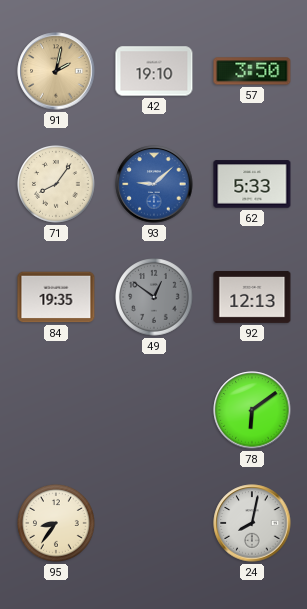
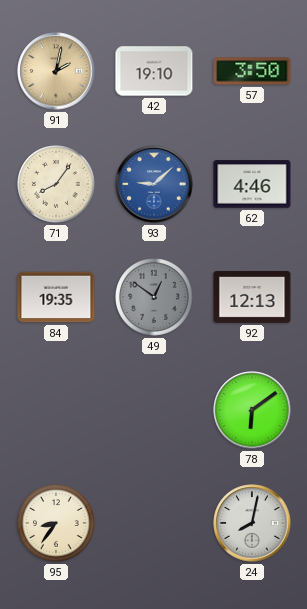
62: 5:33 -> 4:46
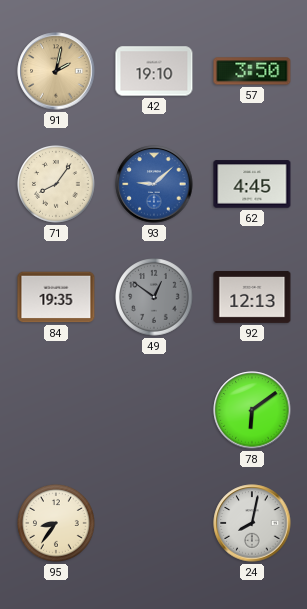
62: 4:46 -> 4:45
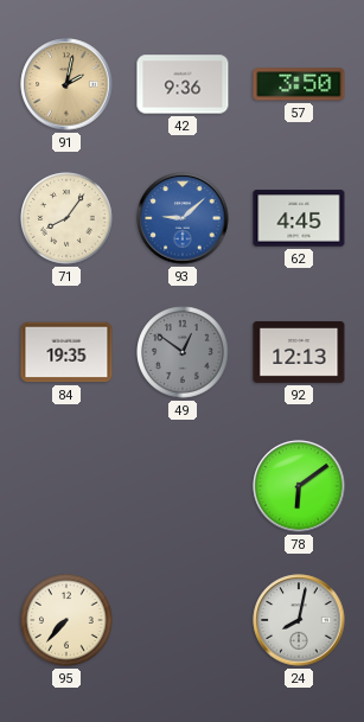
42: 19:10 -> 9:36
95: 8:36 -> 7:37
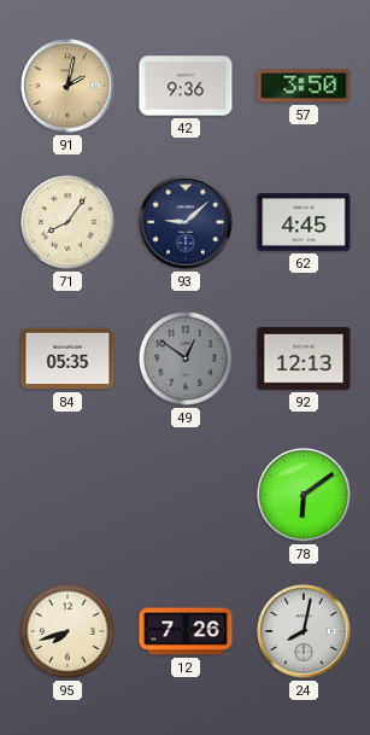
93 dial: blue -> navy
84: 19:35 -> 05:35
95: 7:37 -> 7:42
12: none -> 7:26
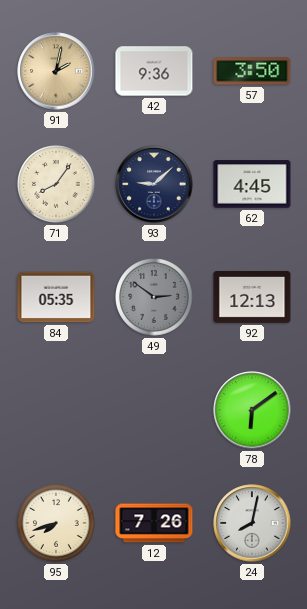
49: 12:51 -> 2:51
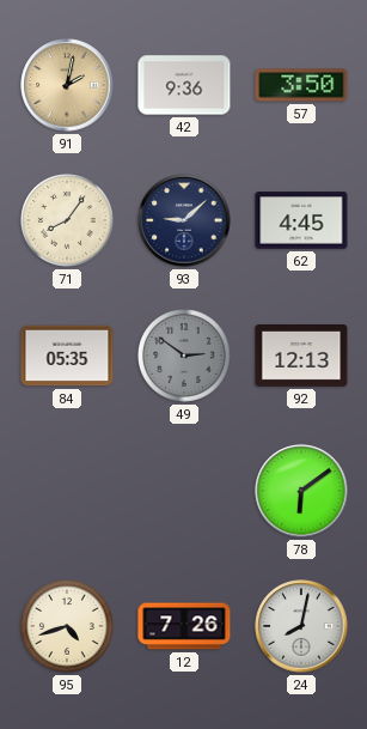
95: 7:42 -> 4:42
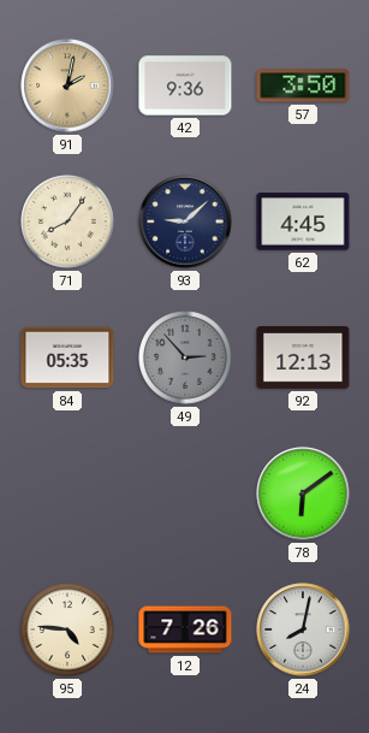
49: 2:51 -> 2:53
95: 4:42 -> 4:46
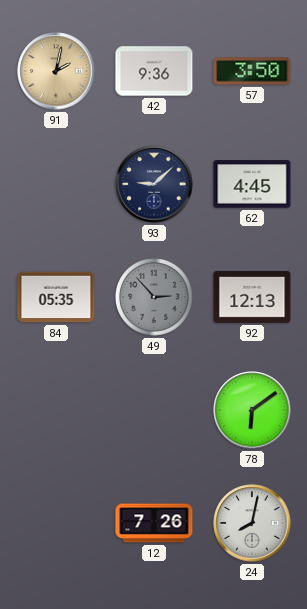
71: 8:06 -> none
95: 4:46 -> none
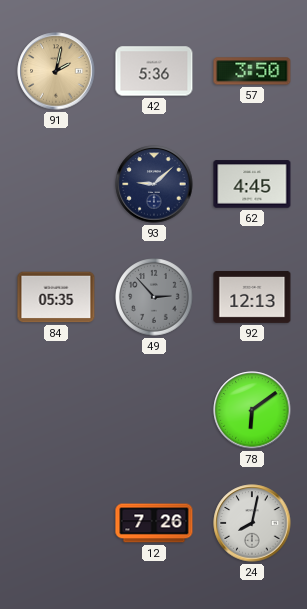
42: 9:36 -> 5:36
